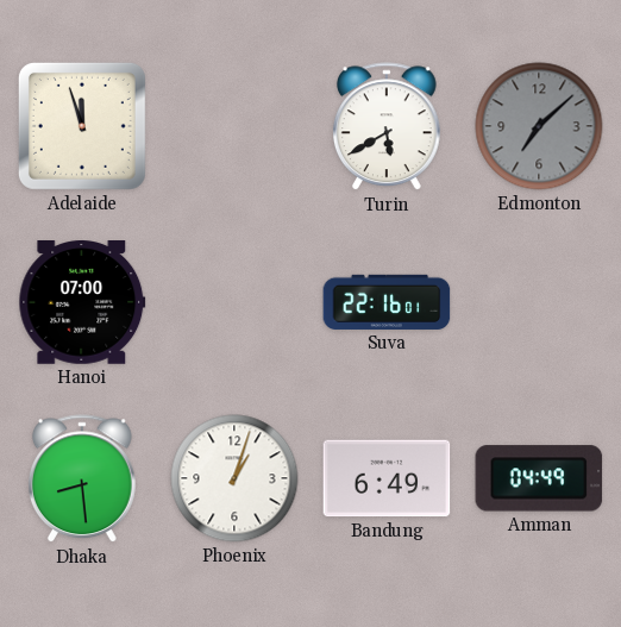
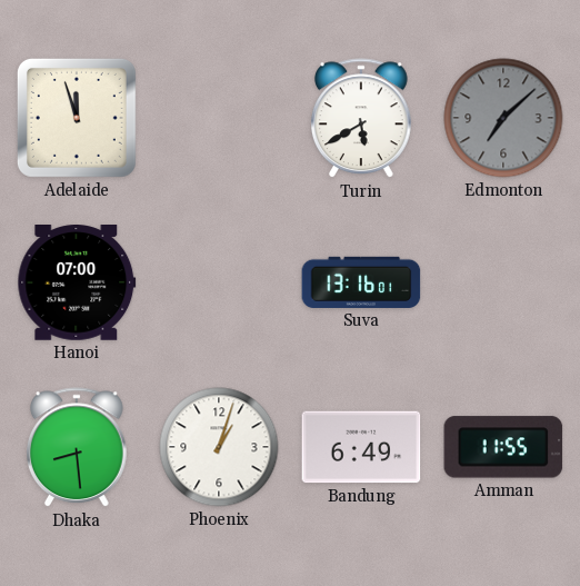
Suva: 22:16 -> 13:16
Amman: 04:49 -> 11:55
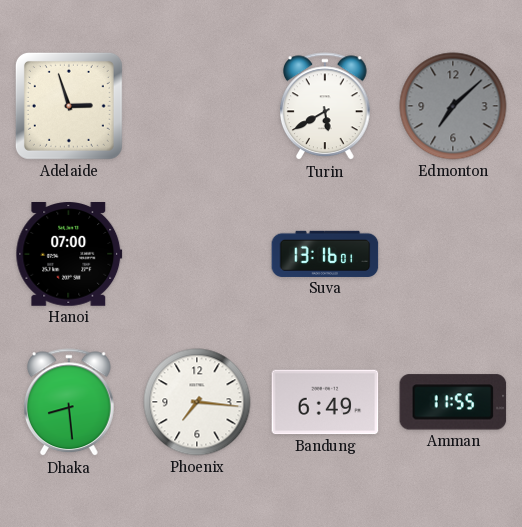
Adelaide: 11:57 -> 2:57
Phoenix: 1:03 -> 7:16
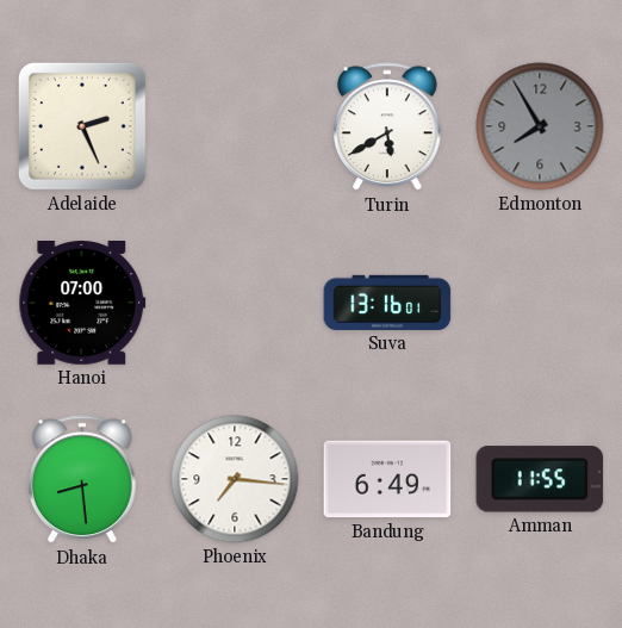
Adelaide: 2:57 -> 2:26
Edmonton: 7:08 -> 7:55
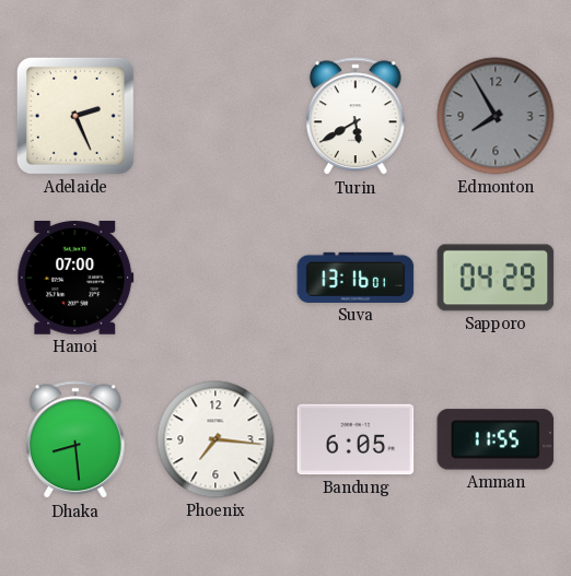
Sapporo: none -> 04:29
Bandung: 6:49 -> 6:05
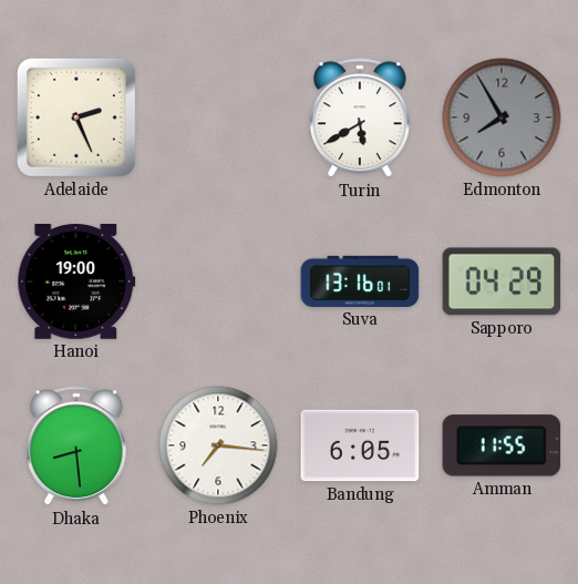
Hanoi: 07:00 -> 19:00
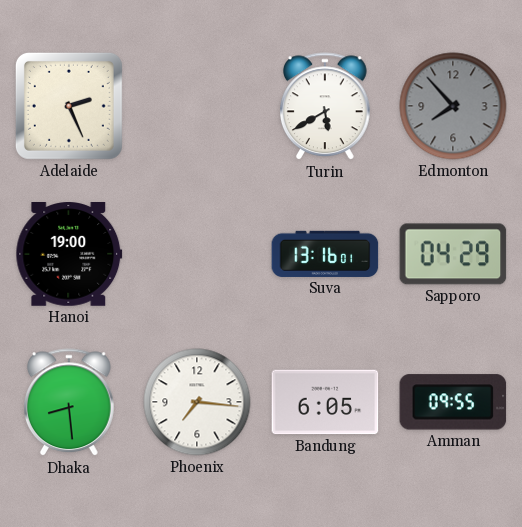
Edmonton: 7:55 -> 7:53
Amman: 11:55 -> 09:55
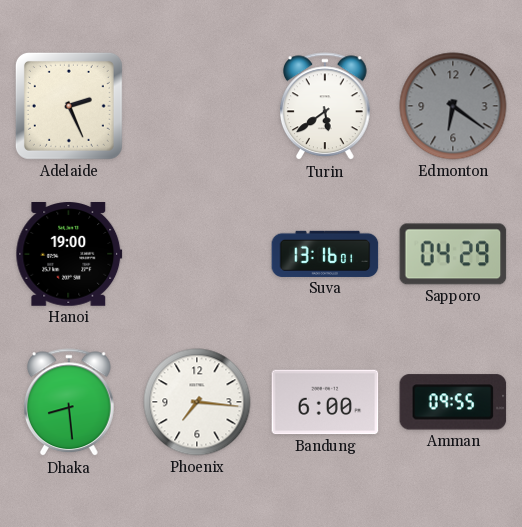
Turin: 5:40 -> 5:39
Edmonton: 7:53 -> 6:21
Bandung: 6:05 -> 6:00
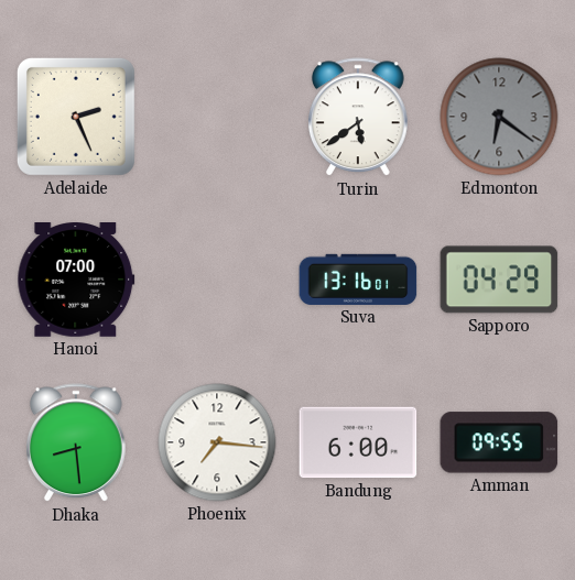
Hanoi: 19:00 -> 07:00
